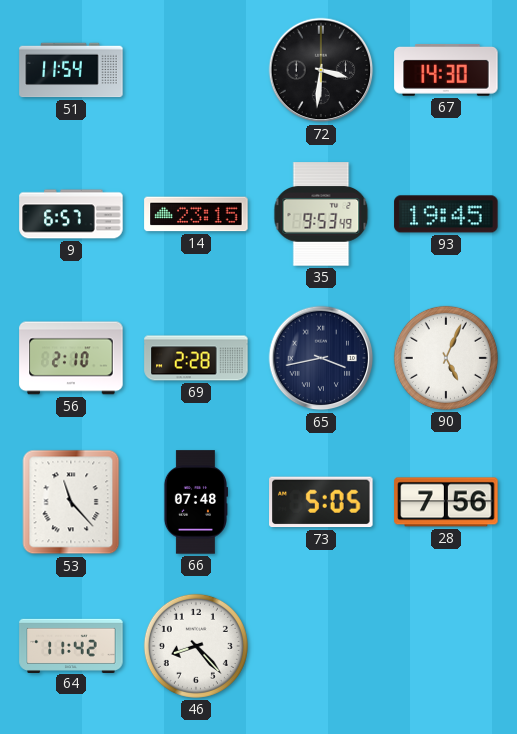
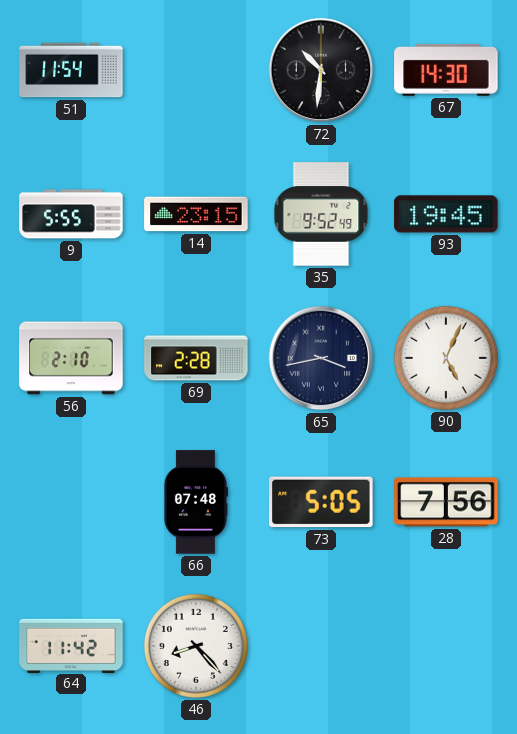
72: 3:31 -> 10:31
9: 6:57 -> 5:55
35: 9:53 -> 9:52
53: 11:23 -> none
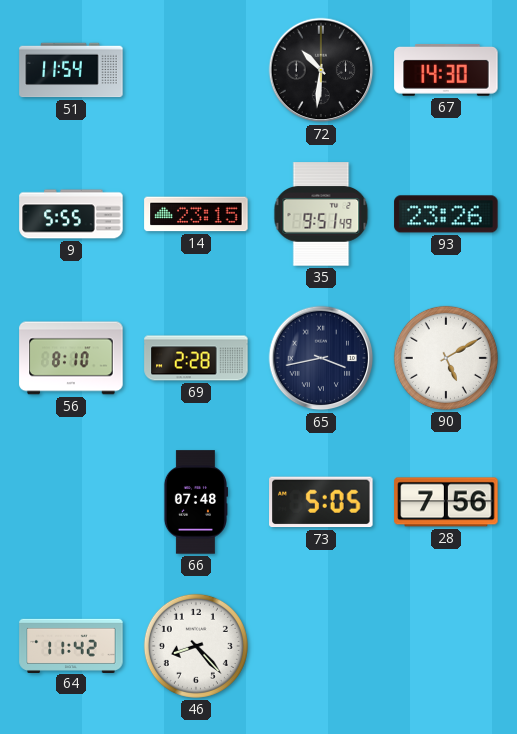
35: 9:52 -> 9:51
93: 19:45 -> 23:26
56: 2:10 -> 8:10
90: 5:04 -> 5:10
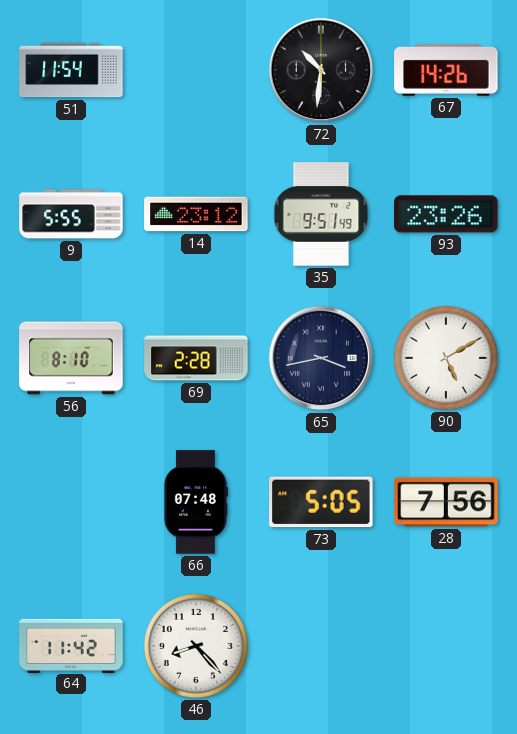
67: 14:30 -> 14:26
14: 23:15 -> 23:12
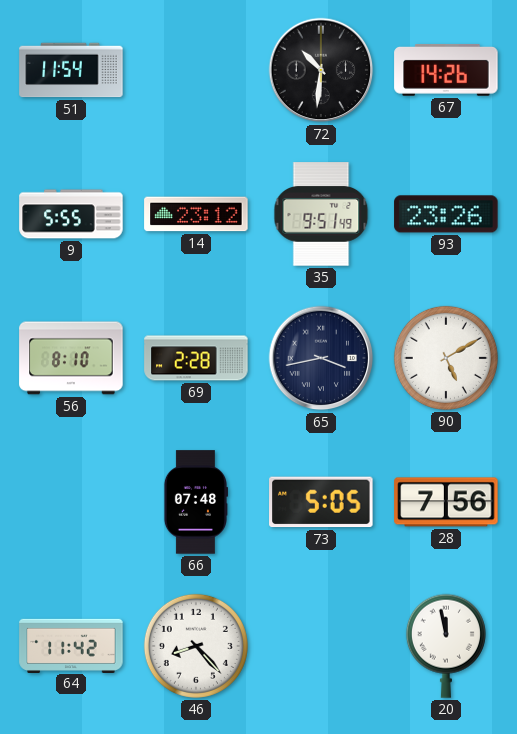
20: none -> 11:58
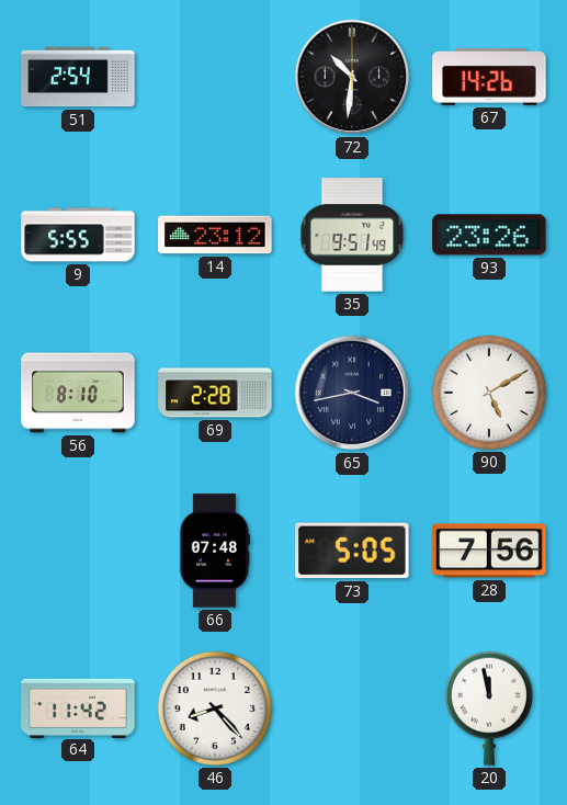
51: 11:54 -> 2:54
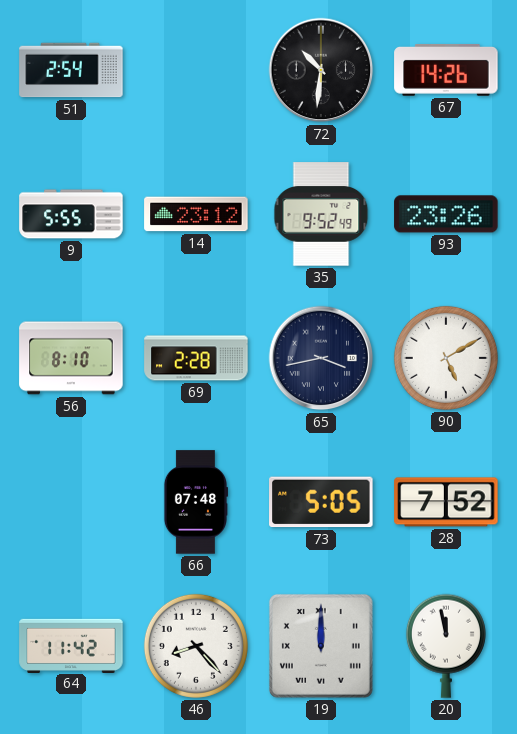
35: 9:51 -> 9:52
28: 7:56 -> 7:52
19: none -> 12:00
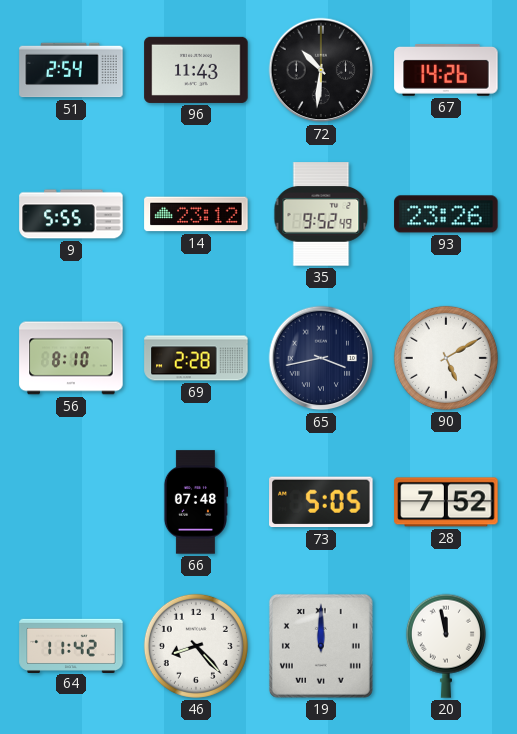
96: none -> 11:43
